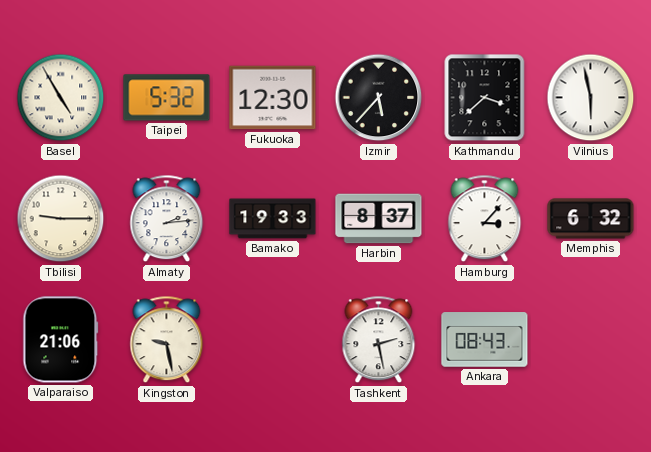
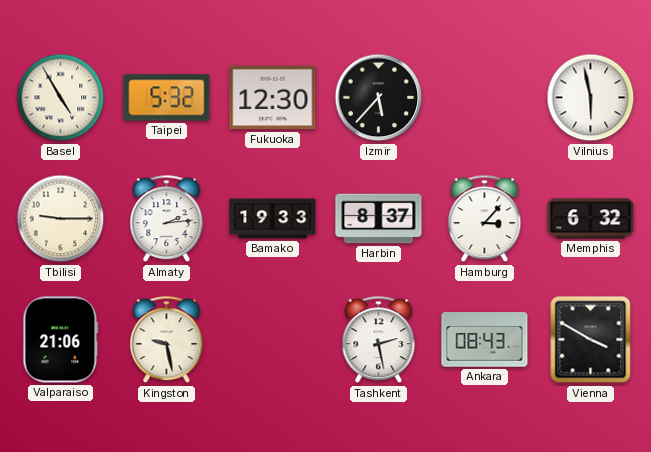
Kathmandu: 3:38 -> none
Vienna: none -> 3:50
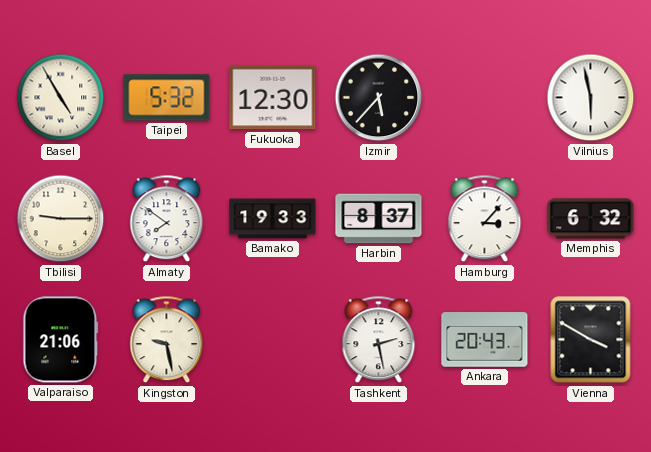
Almaty: 2:14 -> 7:51
Ankara: 08:43 -> 20:43
